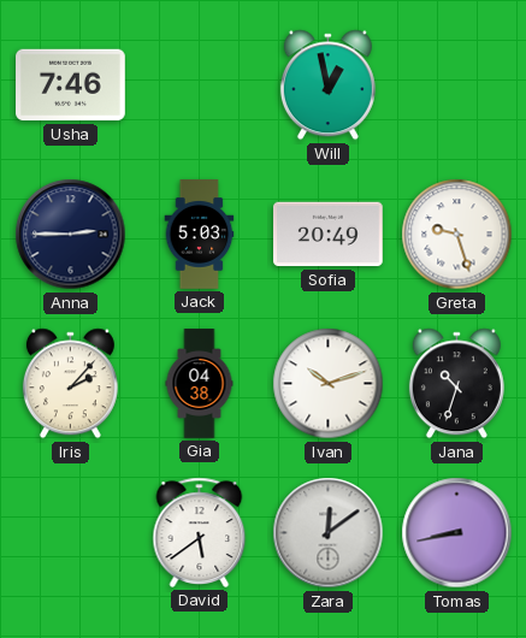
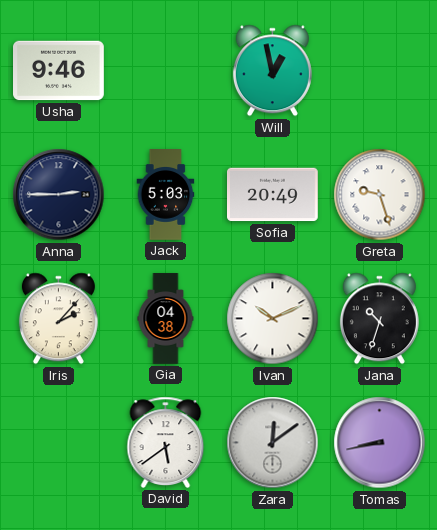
Usha: 7:46 -> 9:46
Ivan: 10:12 -> 10:11
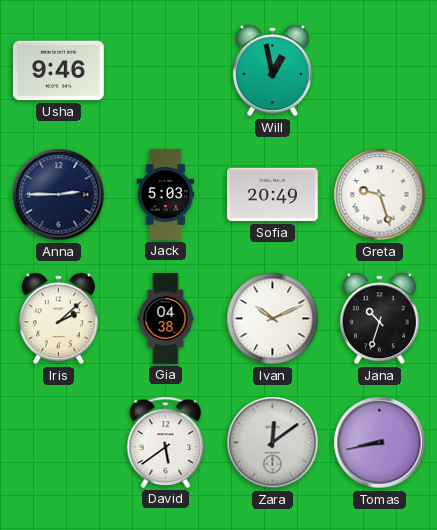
Iris: 2:07 -> 2:08
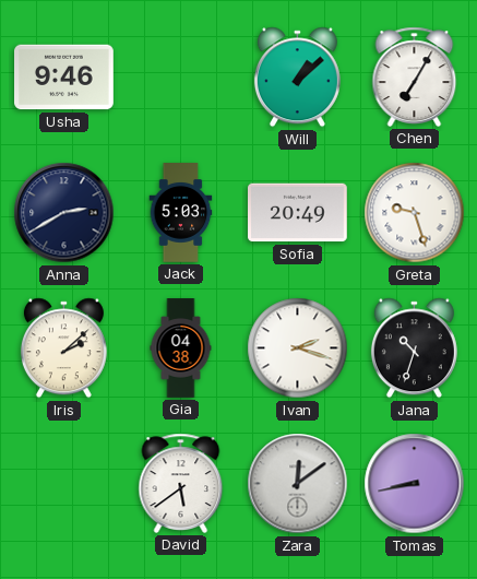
Will: 12:58 -> 1:08
Chen: none -> 7:05
Anna: 2:45 -> 2:40
Ivan: 10:11 -> 2:18
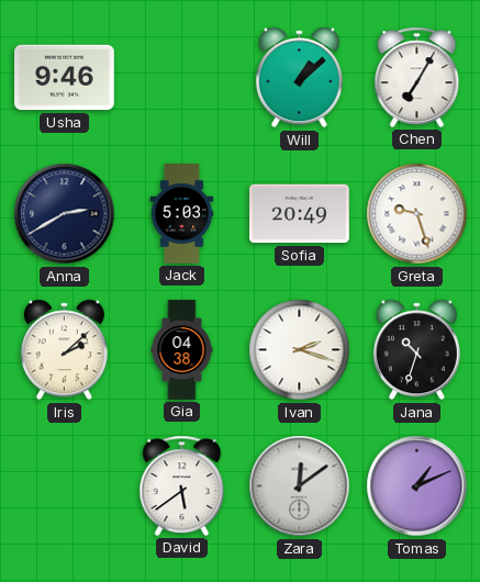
Tomas: 8:43 -> 1:11
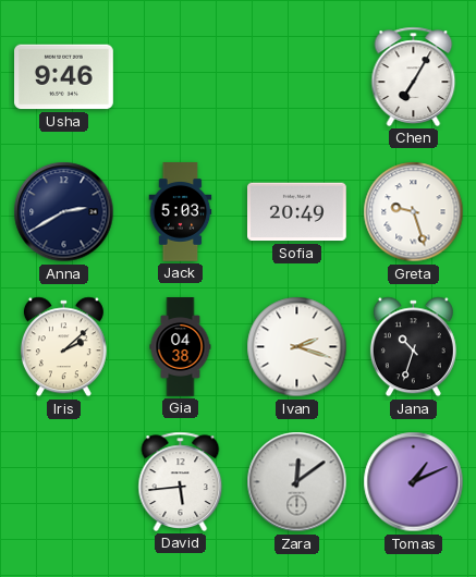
Will: 1:08 -> none
David: 5:39 -> 5:44
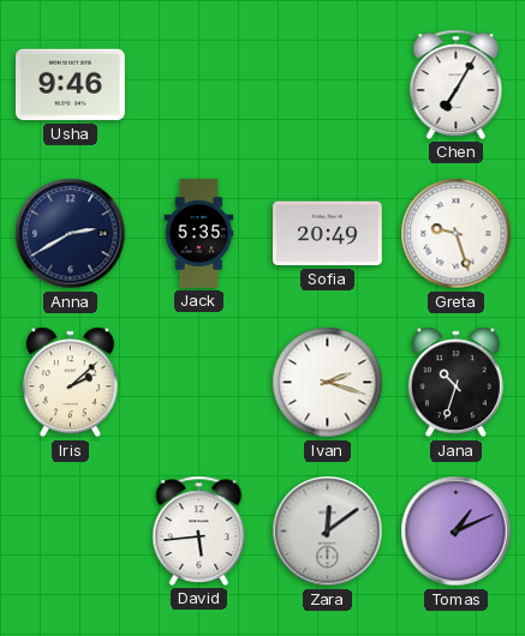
Jack: 5:03 -> 5:35
Gia: 04:38 -> none
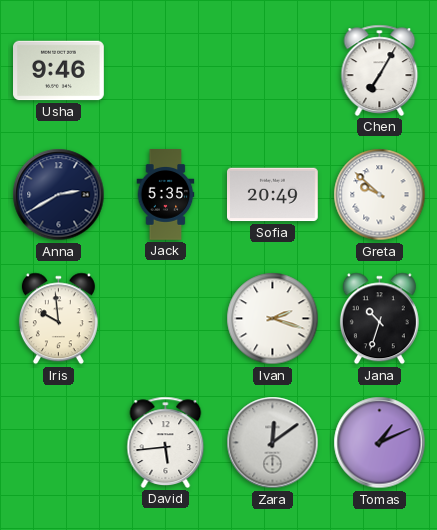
Greta: 9:27 -> 9:52
Iris: 2:08 -> 9:59
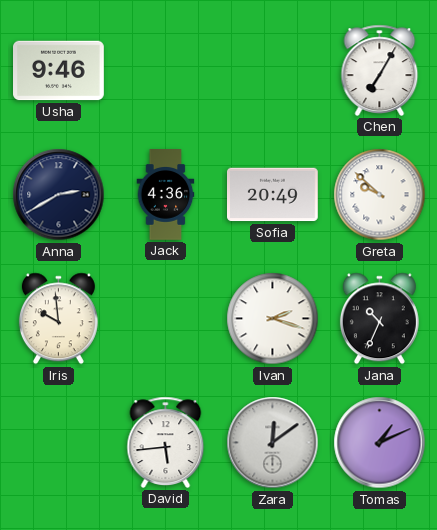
Jack: 5:35 -> 4:36
Jana: 10:33 -> 10:34
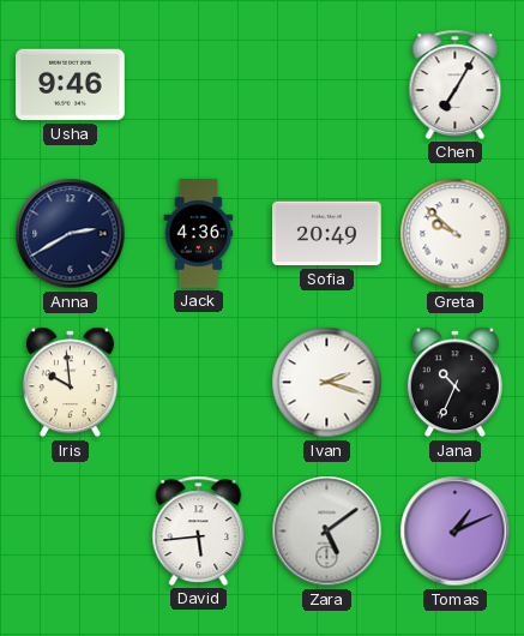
Zara: 12:09 -> 5:09
